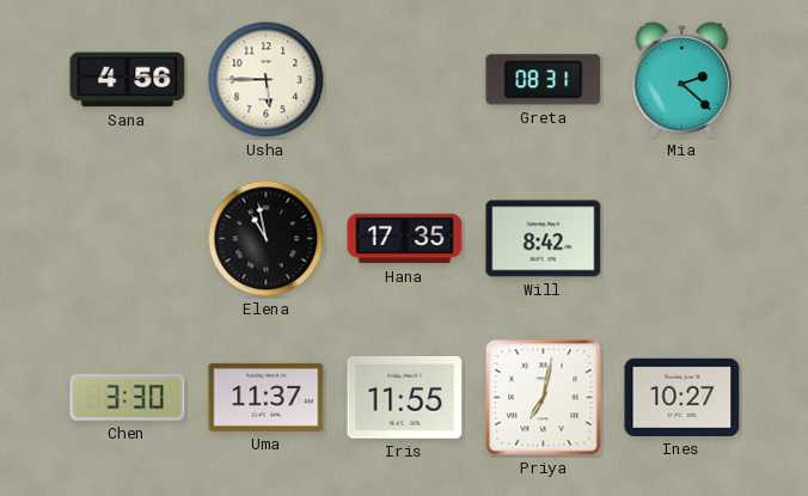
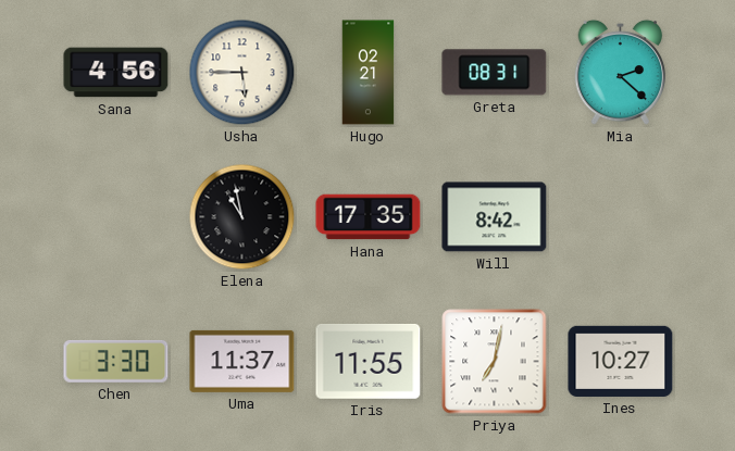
Hugo: none -> 02:21
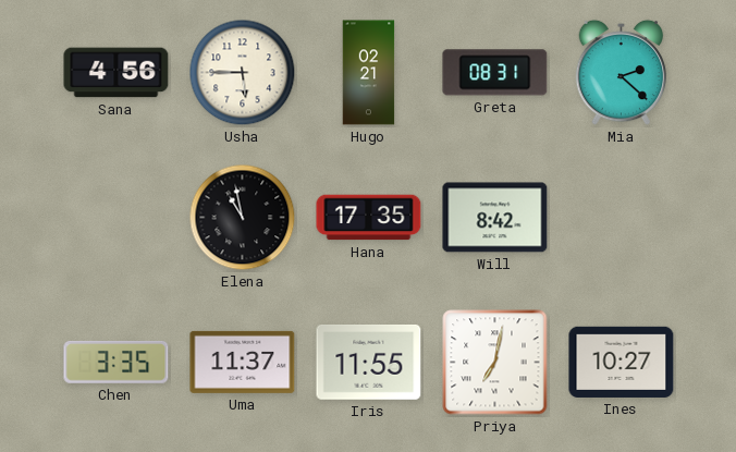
Chen: 3:30 -> 3:35
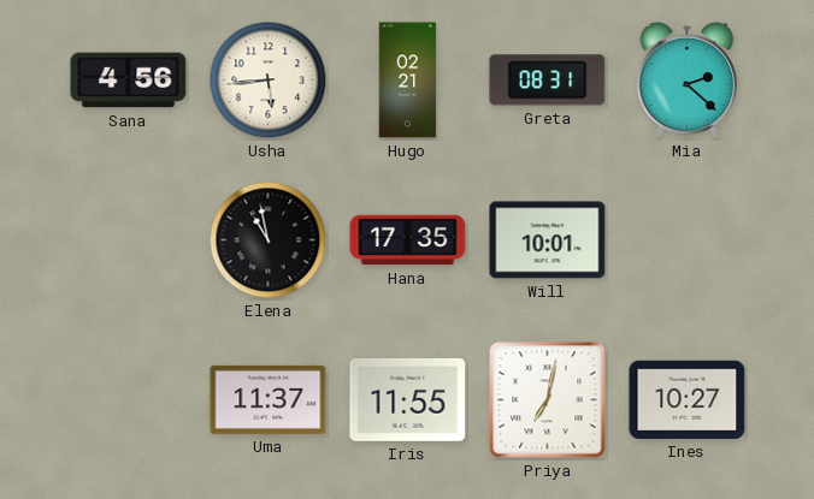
Usha: 5:45 -> 5:44
Will: 8:42 -> 10:01
Chen: 3:35 -> none
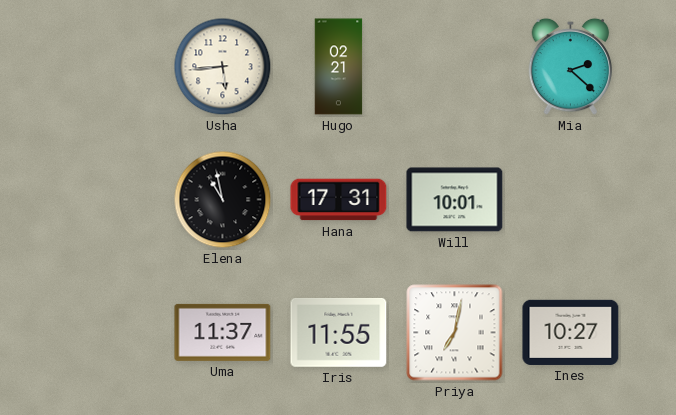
Sana: 4:56 -> none
Greta: 08:31 -> none
Hana: 17:35 -> 17:31
